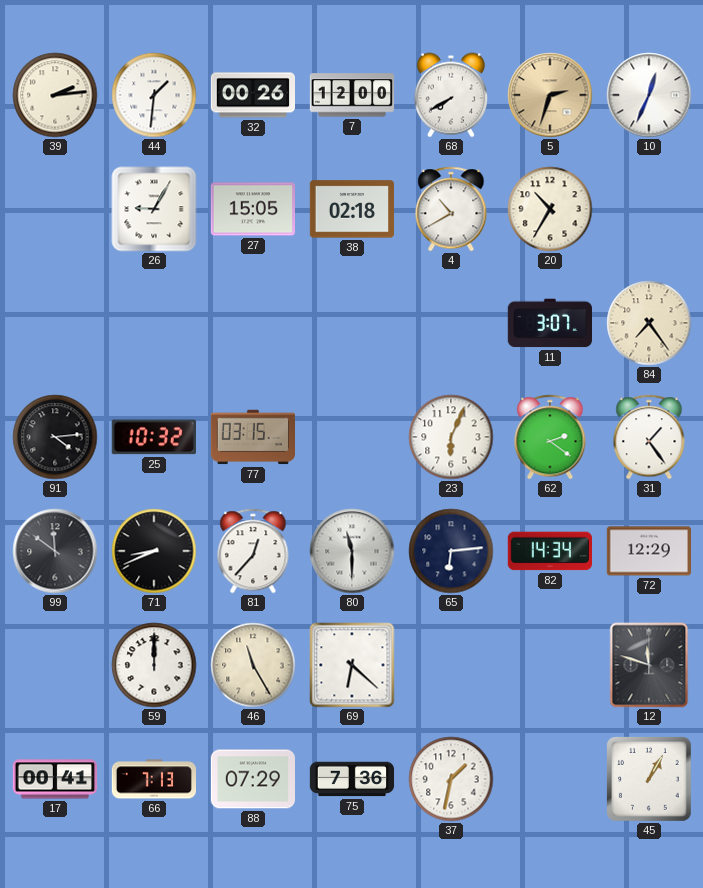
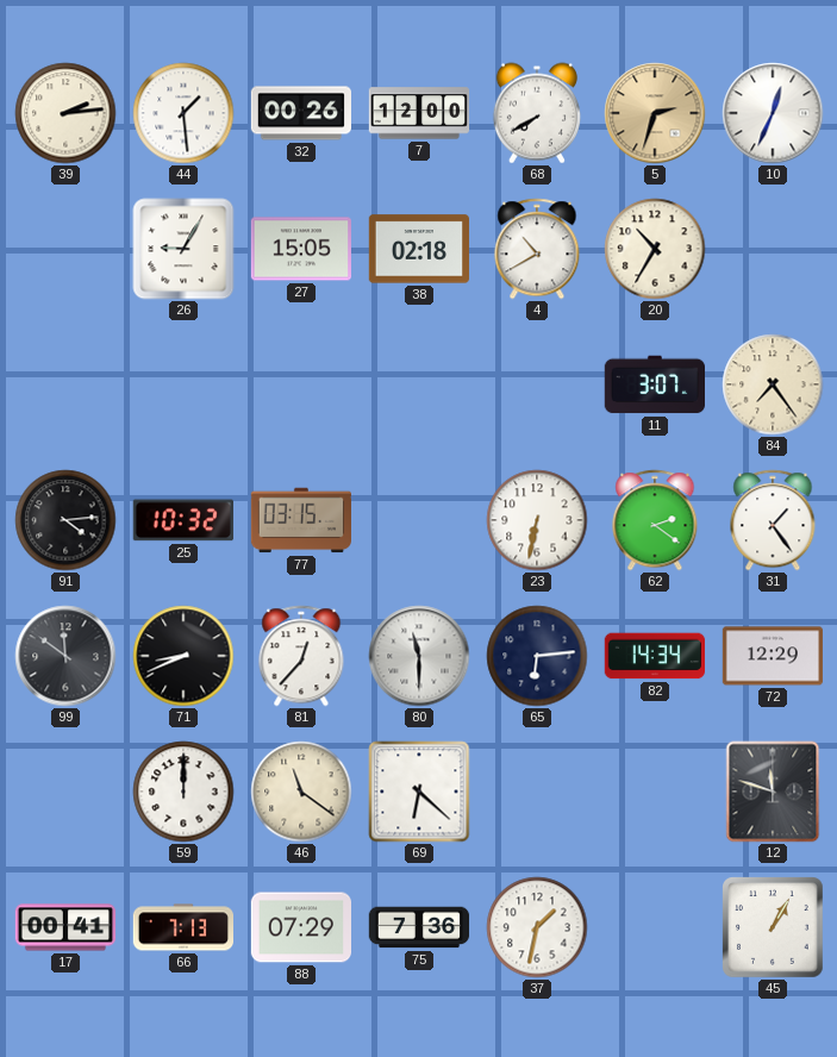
44: 1:31 -> 1:29
23: 6:04 -> 6:32
46: 11:25 -> 11:21
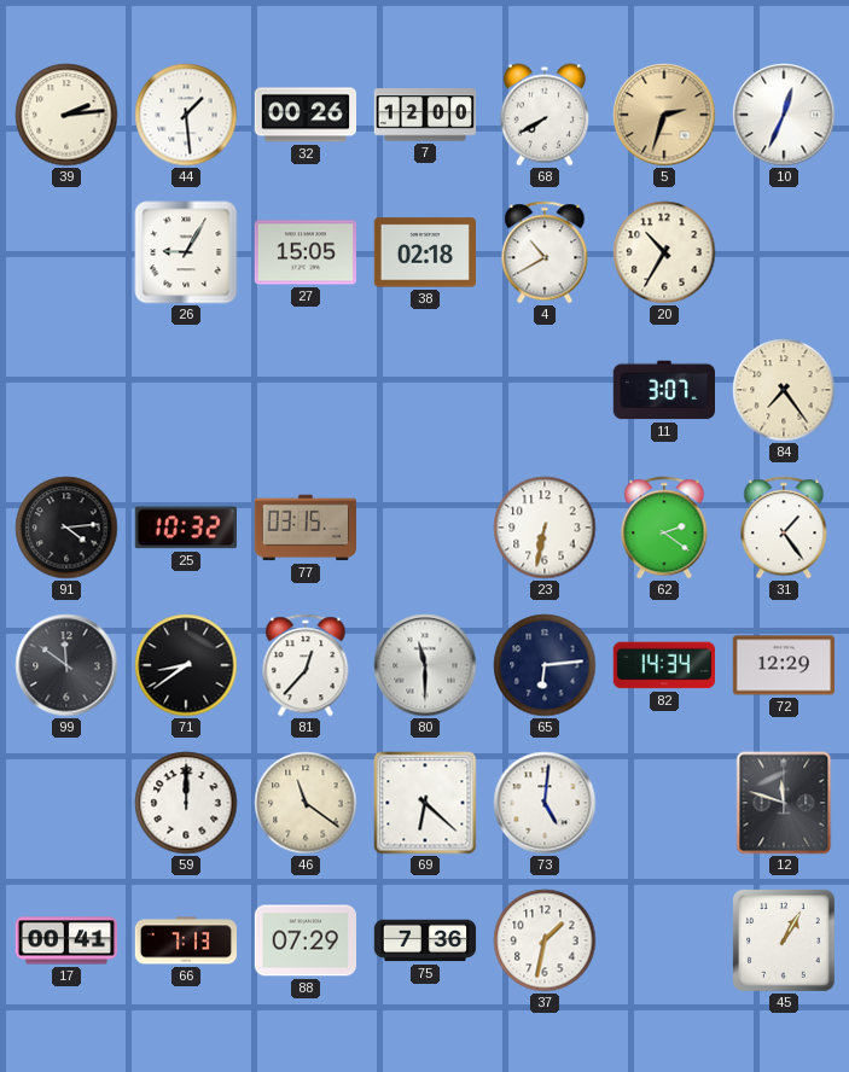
71: 8:41 -> 8:39
73: none -> 5:01
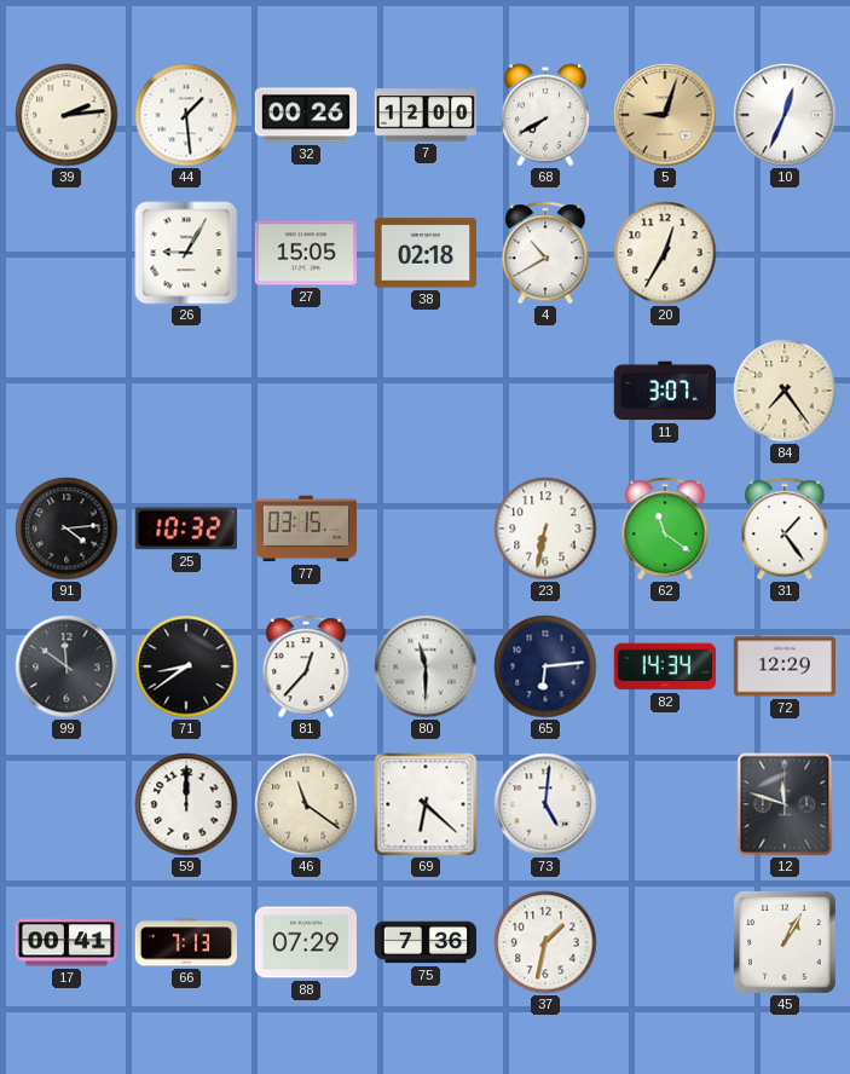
5: 2:33 -> 9:03
20: 10:35 -> 12:35
62: 2:21 -> 11:21
